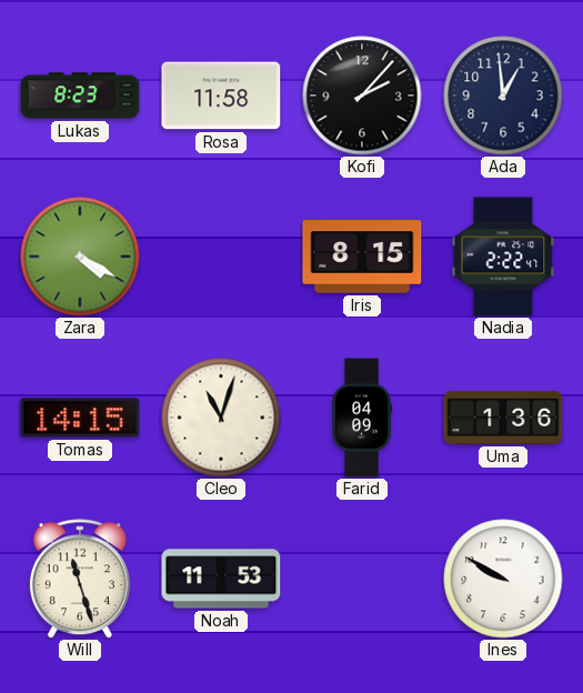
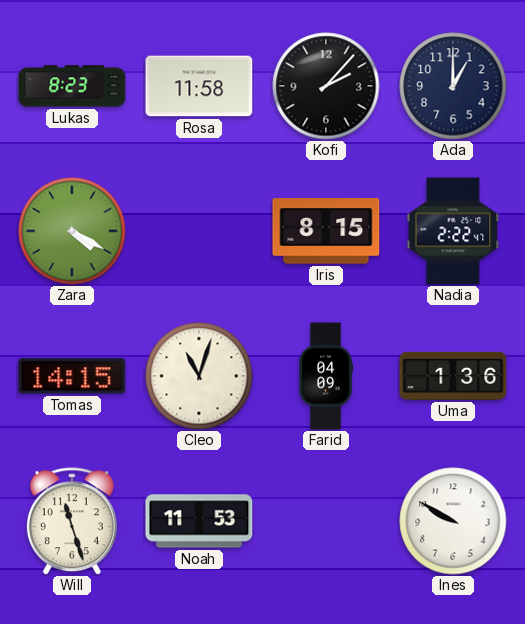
Ada: 12:59 -> 1:00
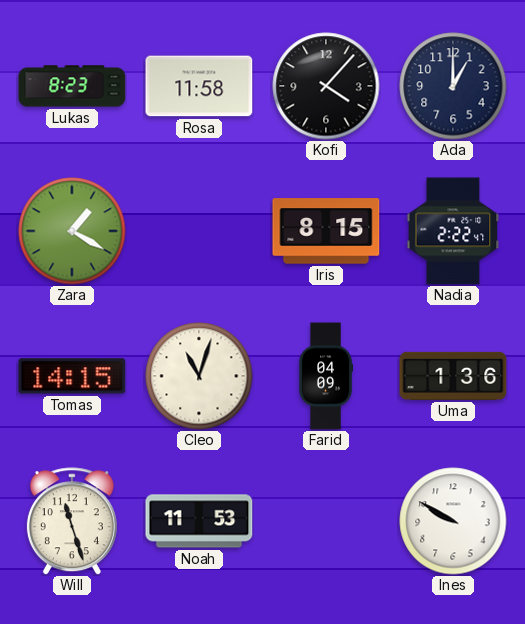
Kofi: 2:07 -> 4:07
Zara: 4:20 -> 1:20
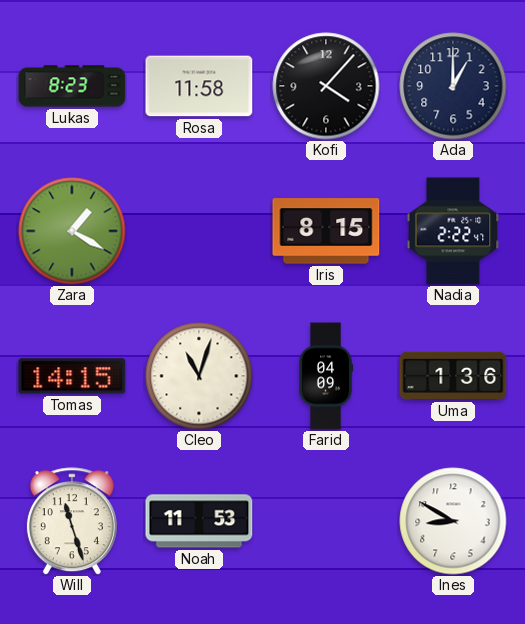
Ines: 9:50 -> 8:50
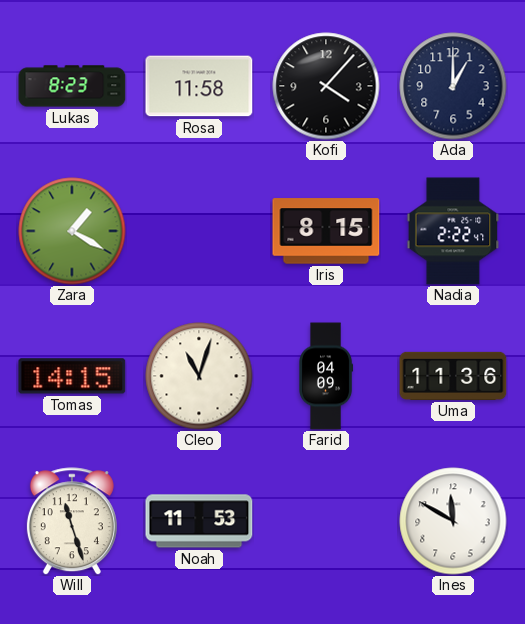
Uma: 1:36 -> 11:36
Ines: 8:50 -> 11:50
